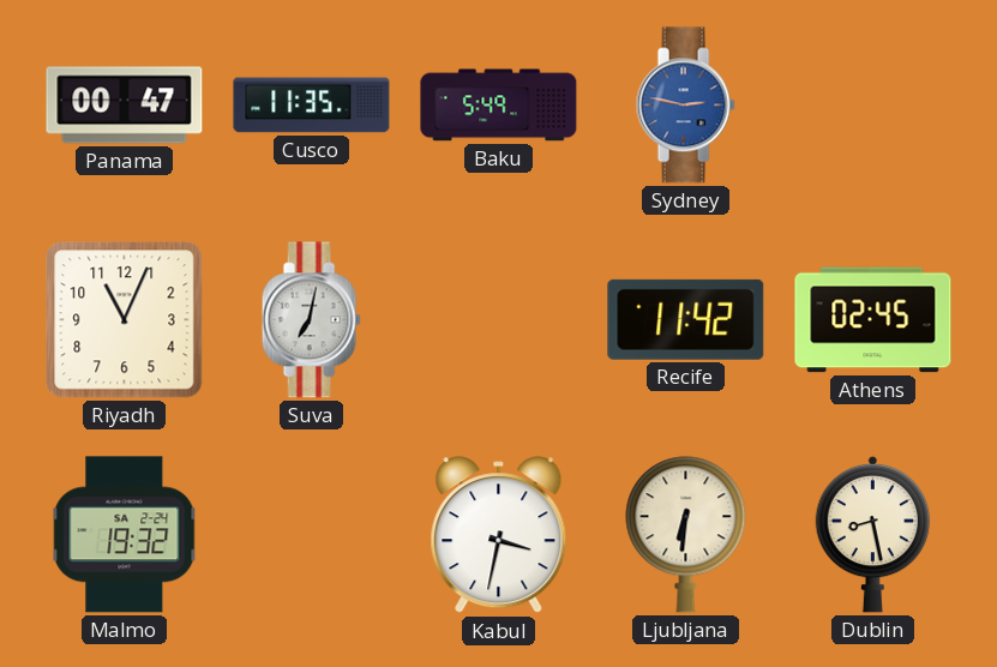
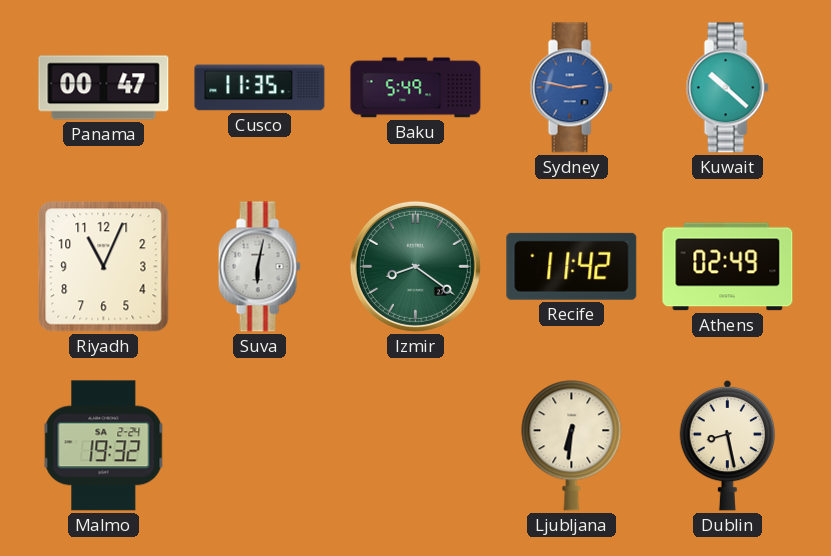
Kuwait: none -> 10:22
Suva: 7:02 -> 6:02
Izmir: none -> 8:21
Athens: 02:45 -> 02:49
Kabul: 3:32 -> none
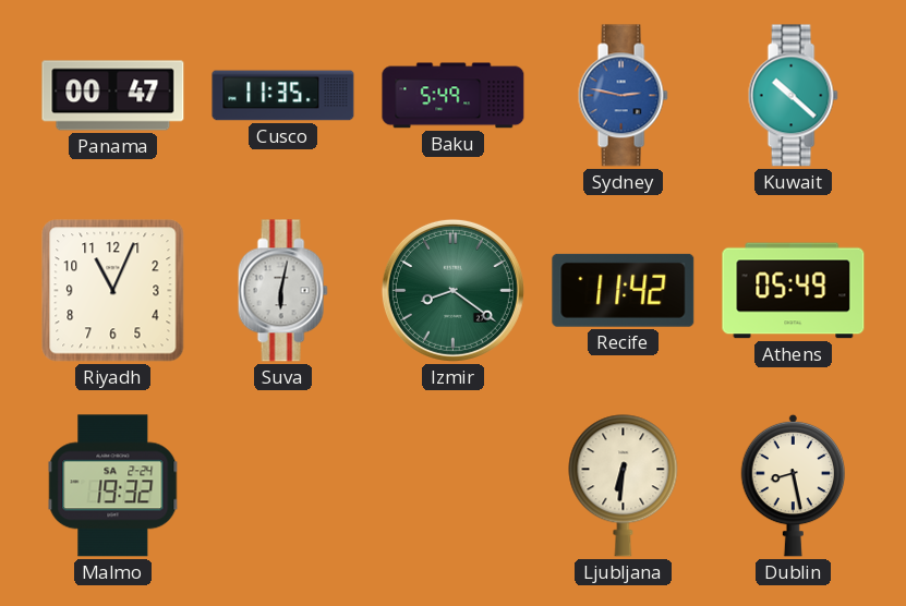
Athens: 02:49 -> 05:49
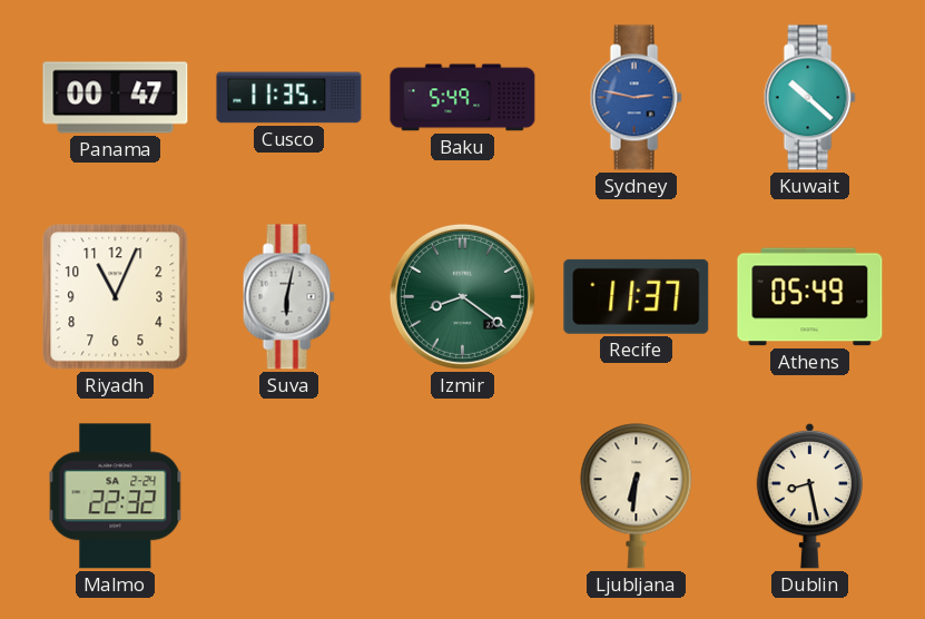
Recife: 11:42 -> 11:37
Malmo: 19:32 -> 22:32
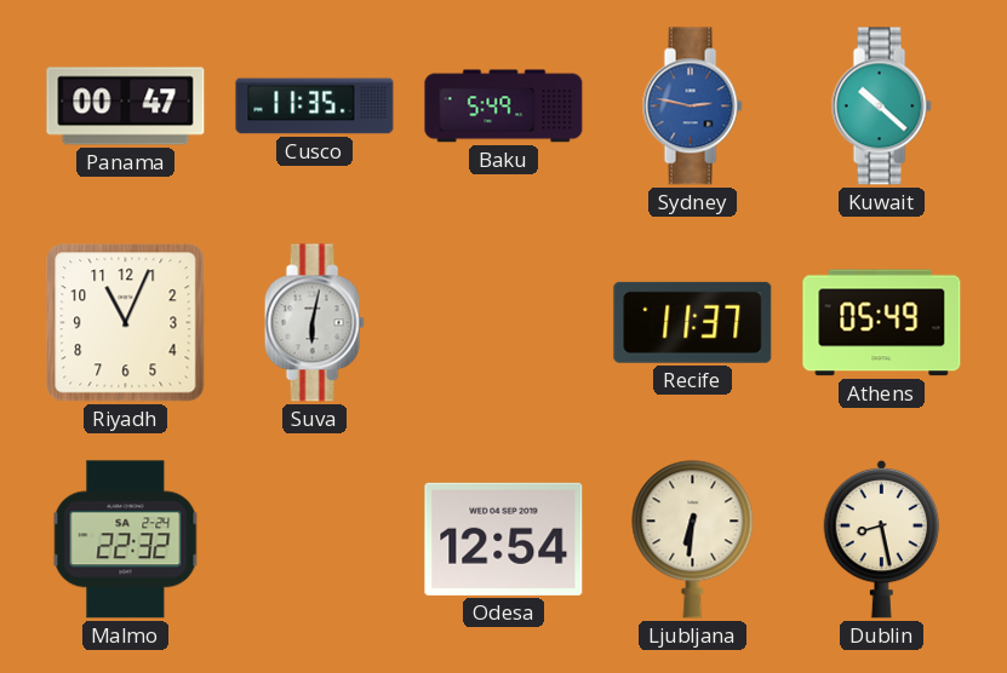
Izmir: 8:21 -> none
Odesa: none -> 12:54
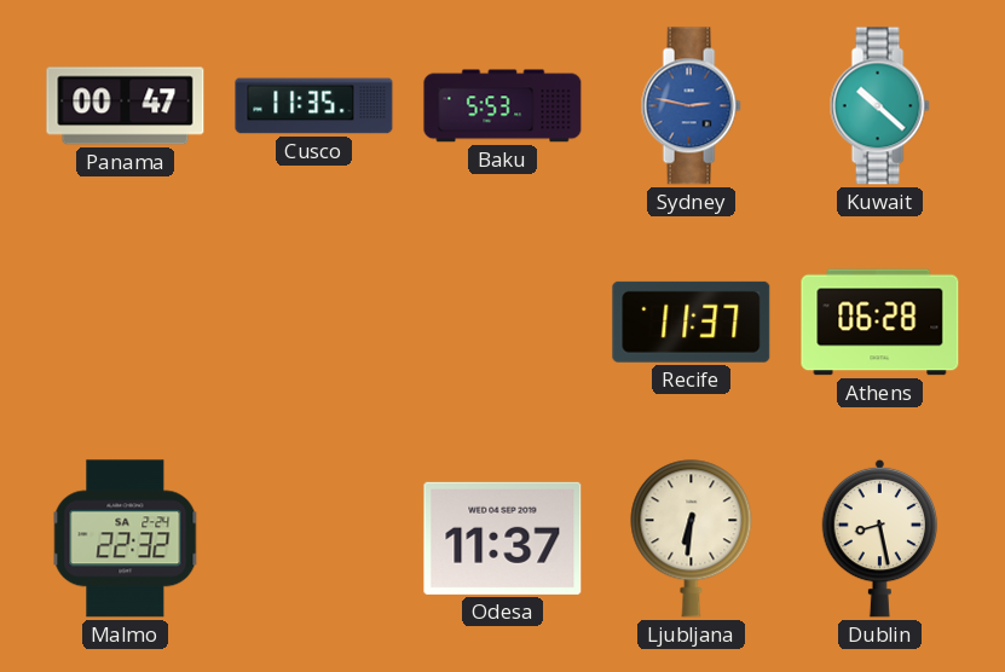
Baku: 5:49 -> 5:53
Riyadh: 11:04 -> none
Suva: 6:02 -> none
Athens: 05:49 -> 06:28
Odesa: 12:54 -> 11:37
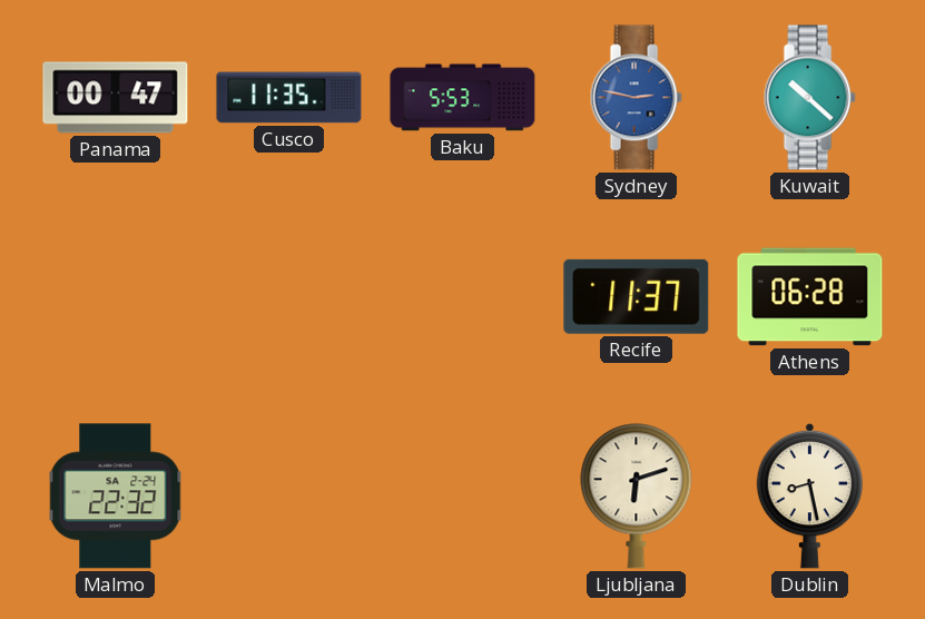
Odesa: 11:37 -> none
Ljubljana: 6:31 -> 6:12
